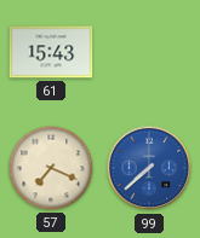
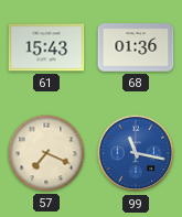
68: none -> 01:36
99: 7:38 -> 11:17
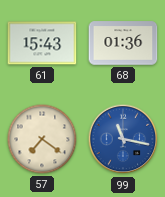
57: 7:19 -> 7:21
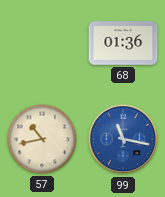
61: 15:43 -> none
57: 7:21 -> 10:43
